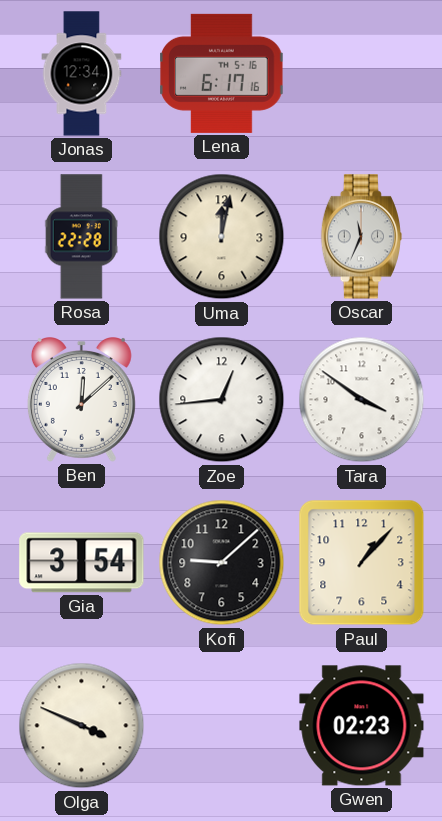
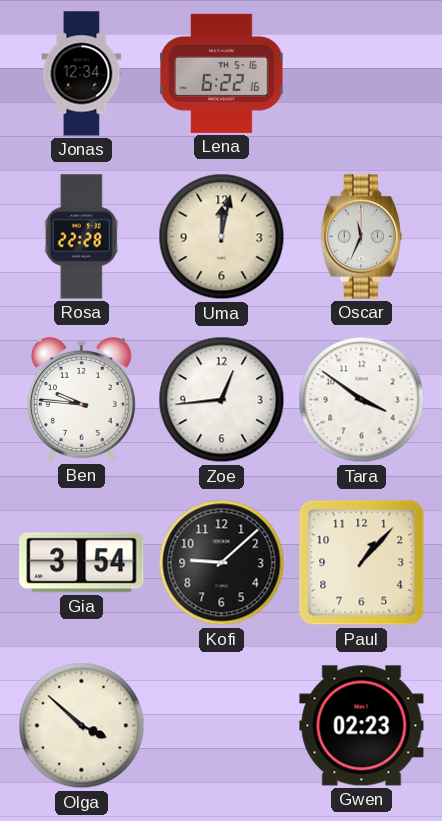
Lena: 6:17 -> 6:22
Ben: 12:08 -> 9:46
Olga: 3:49 -> 3:52
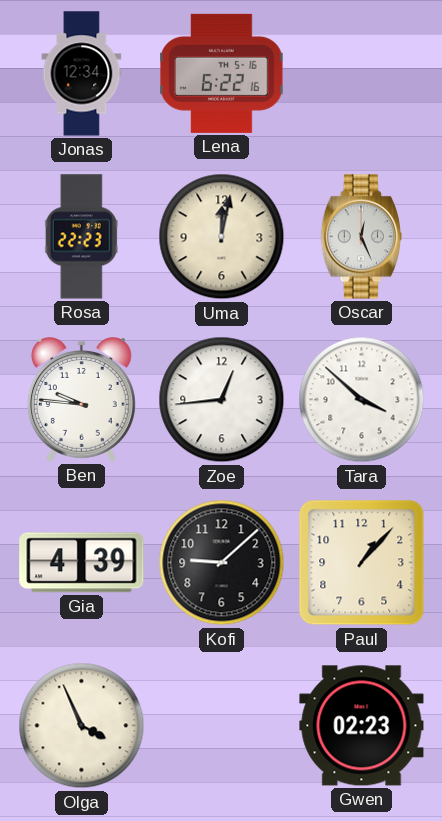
Rosa: 22:28 -> 22:23
Oscar: 11:34 -> 12:26
Tara: 3:51 -> 3:52
Gia: 3:54 -> 4:39
Olga: 3:52 -> 3:56
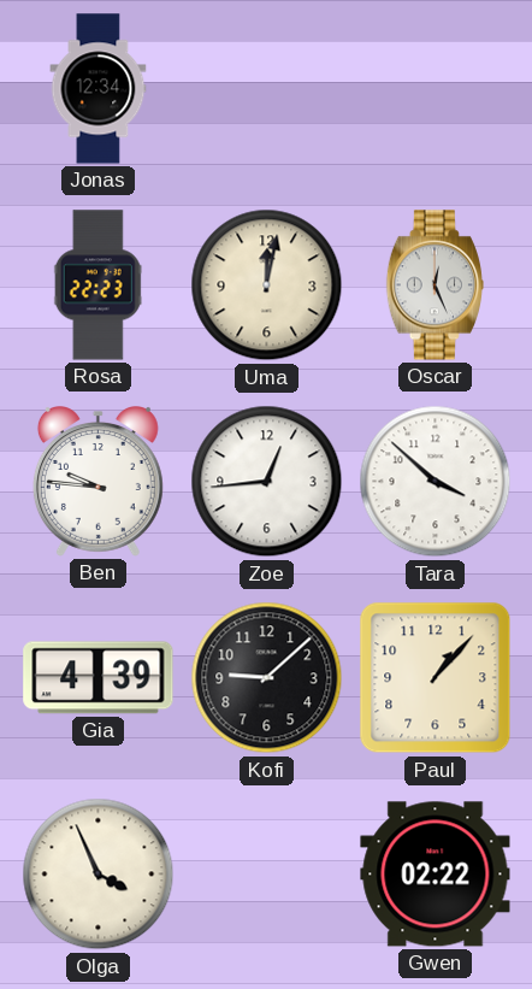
Lena: 6:22 -> none
Gwen: 02:23 -> 02:22
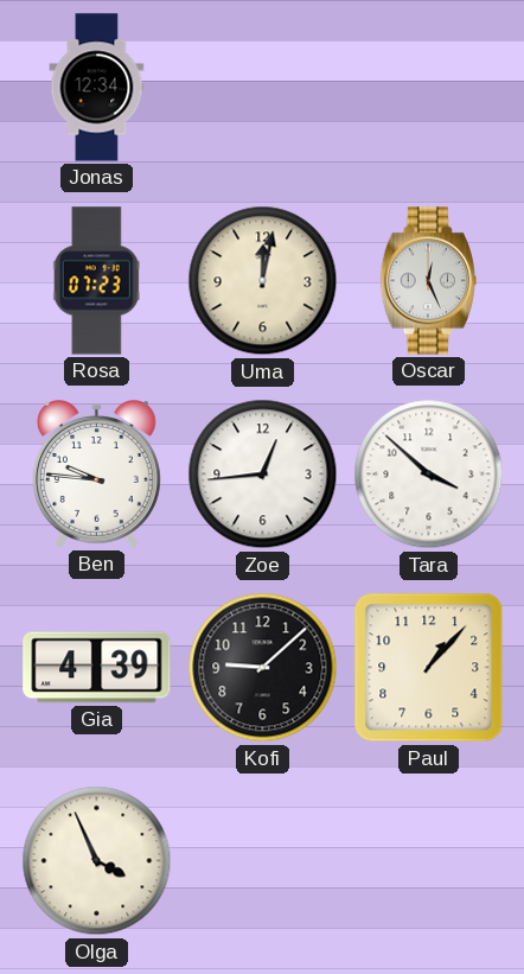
Rosa: 22:23 -> 07:23
Gwen: 02:22 -> none
